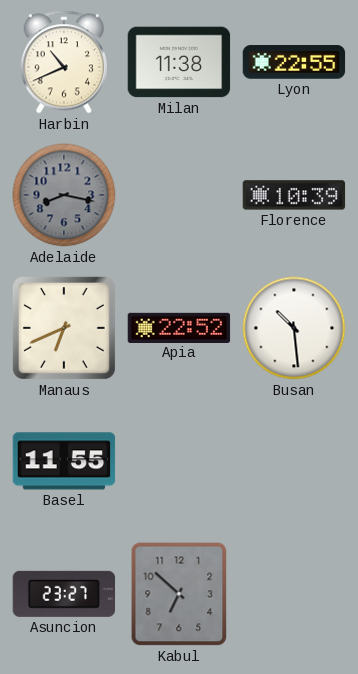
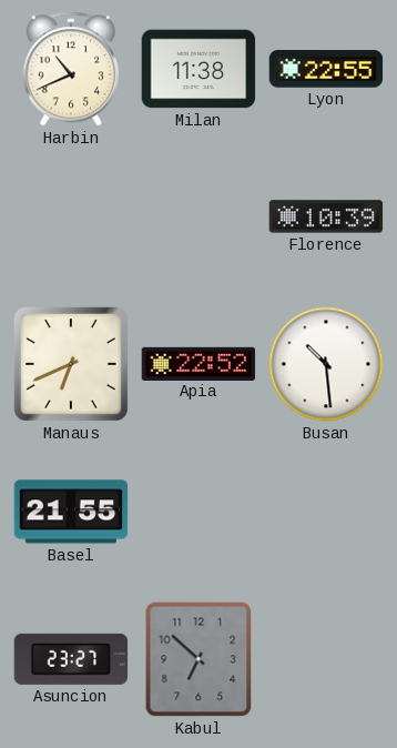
Adelaide: 8:17 -> none
Basel: 11:55 -> 21:55
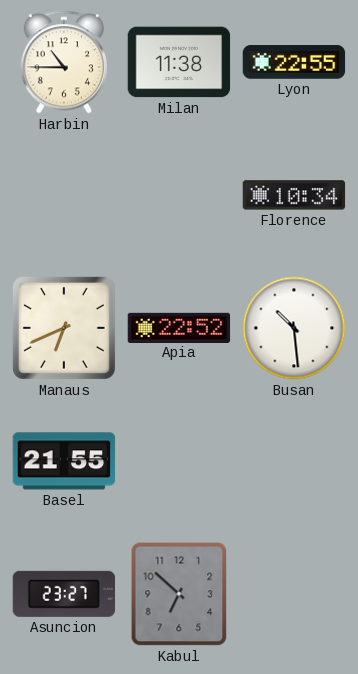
Harbin: 10:41 -> 10:45
Florence: 10:39 -> 10:34
